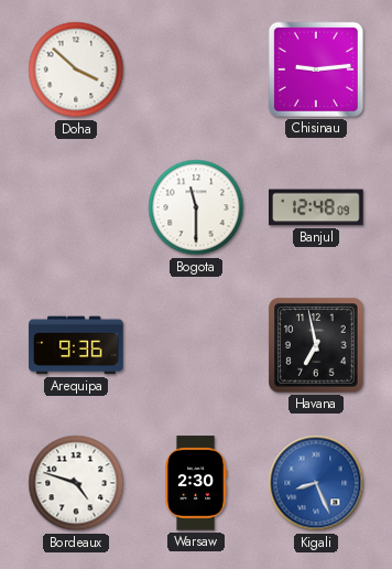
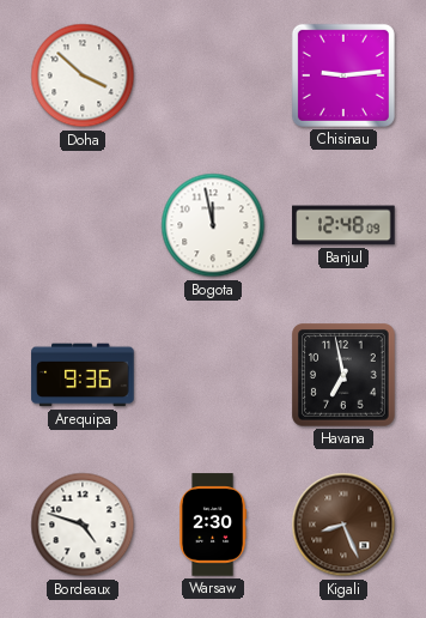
Bogota: 11:30 -> 11:58
Kigali dial: blue -> brown
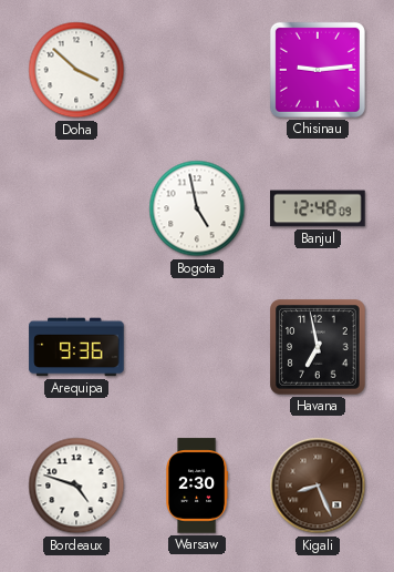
Bogota: 11:58 -> 4:58
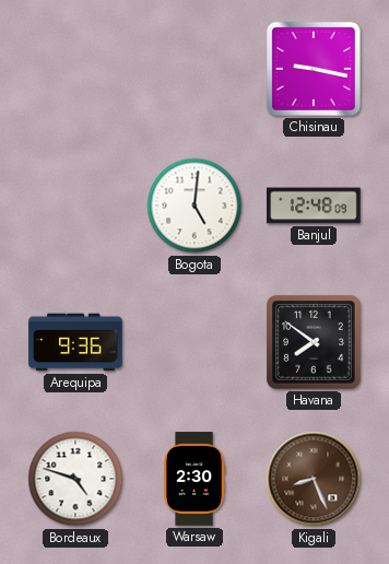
Doha: 3:52 -> none
Chisinau: 9:14 -> 9:17
Bogota: 4:58 -> 5:01
Havana: 6:58 -> 7:51
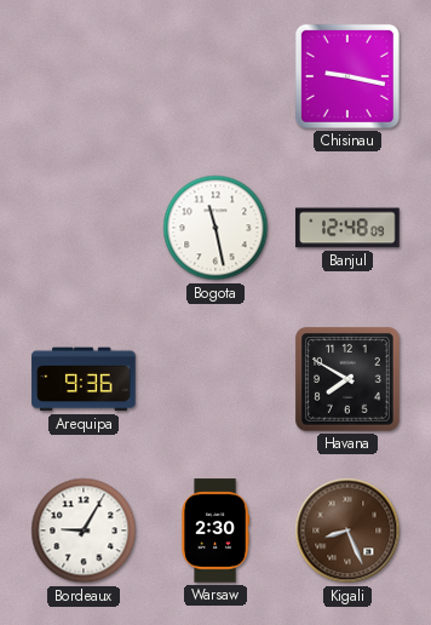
Bogota: 5:01 -> 11:28
Havana: 7:51 -> 7:50
Bordeaux: 4:48 -> 9:05
